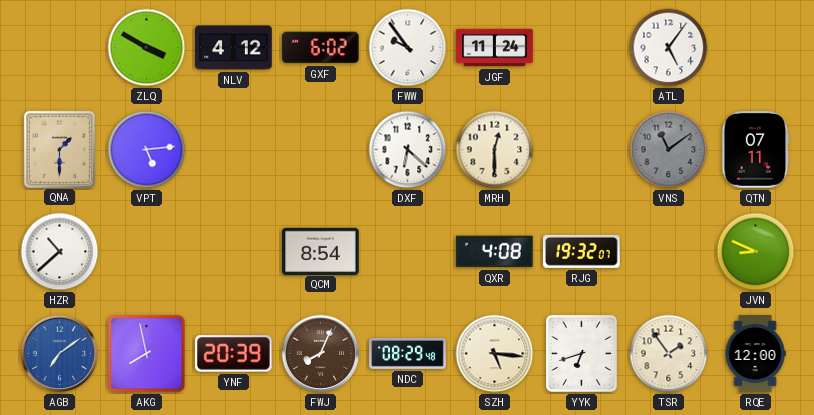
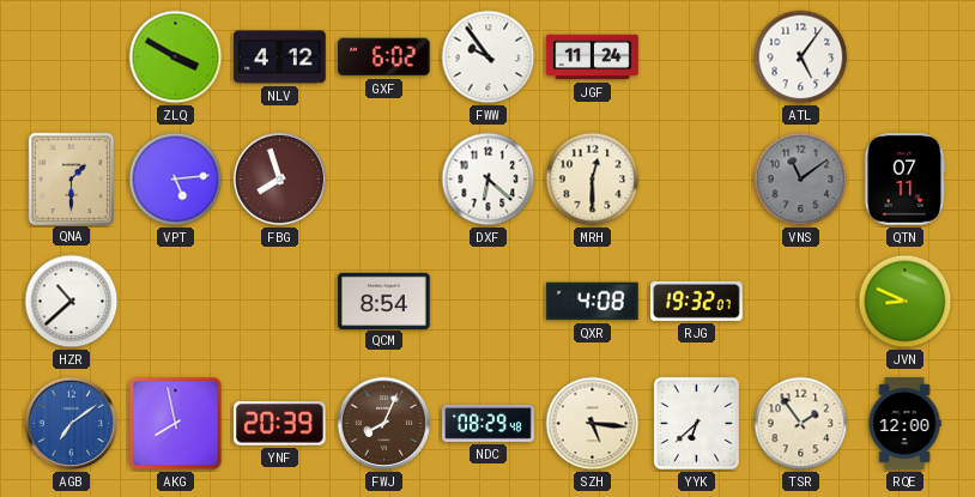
FBG: none -> 7:57
YYK: 6:42 -> 6:38
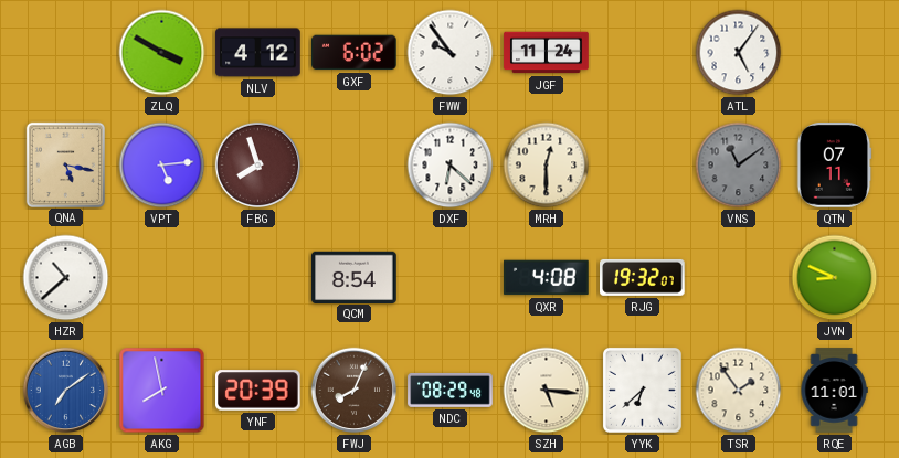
QNA: 1:30 -> 5:17
RQE: 12:00 -> 11:01
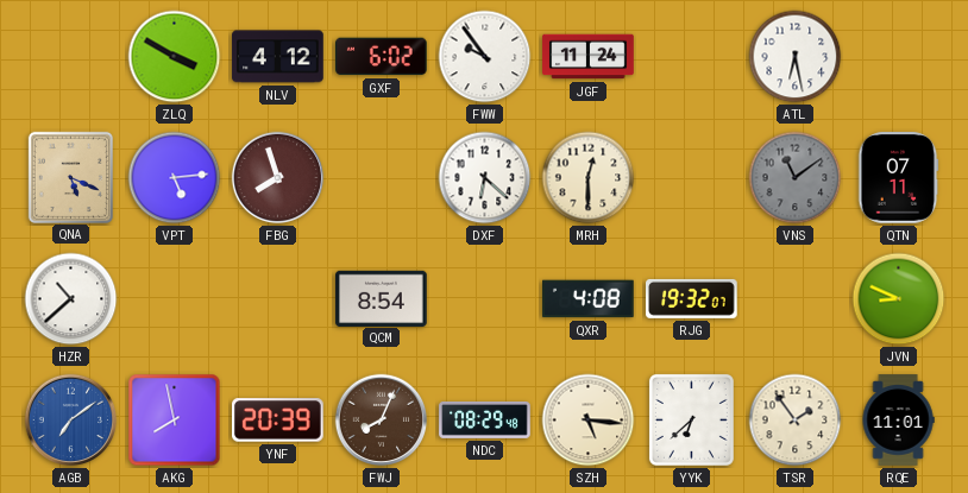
ATL: 5:06 -> 6:28
QNA: 5:17 -> 5:19
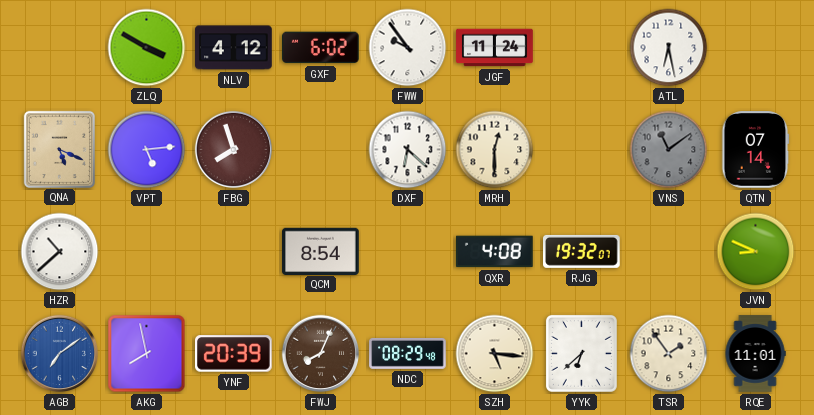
QTN: 07:11 -> 07:14
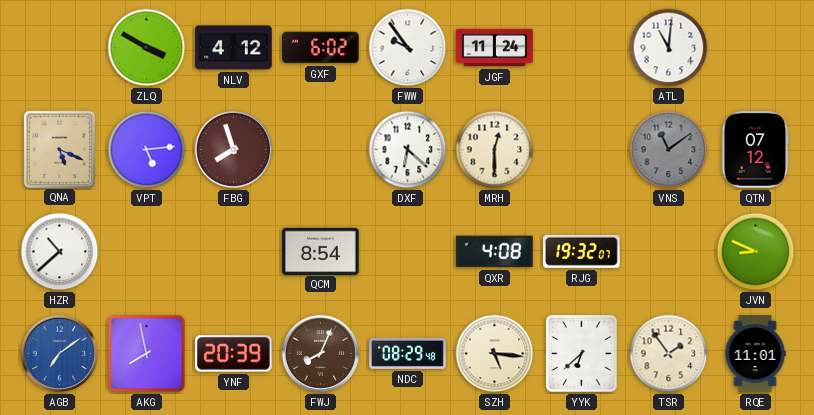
ATL: 6:28 -> 11:01
QTN: 07:14 -> 07:12
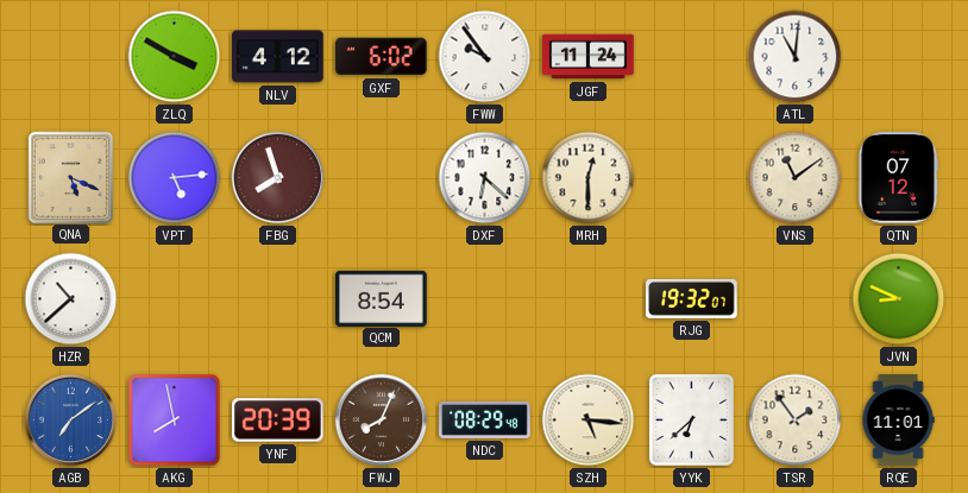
VNS dial: grey -> cream
QXR: 4:08 -> none
